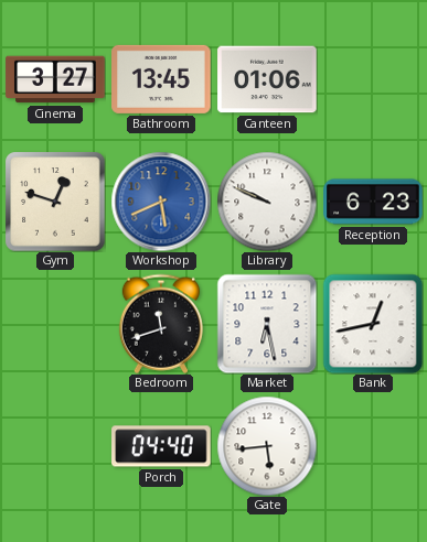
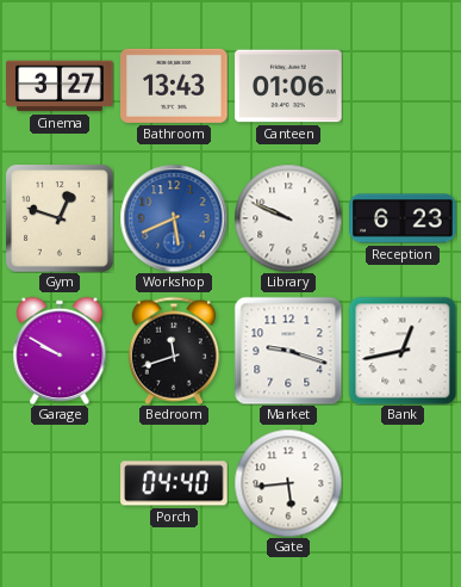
Bathroom: 13:45 -> 13:43
Garage: none -> 9:50
Market: 6:28 -> 9:18
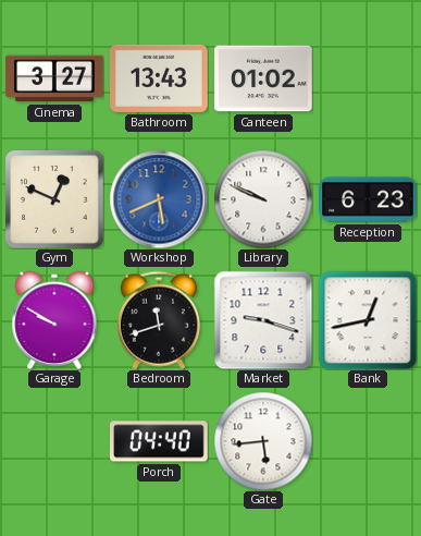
Canteen: 01:06 -> 01:02
Gym: 12:48 -> 12:49
